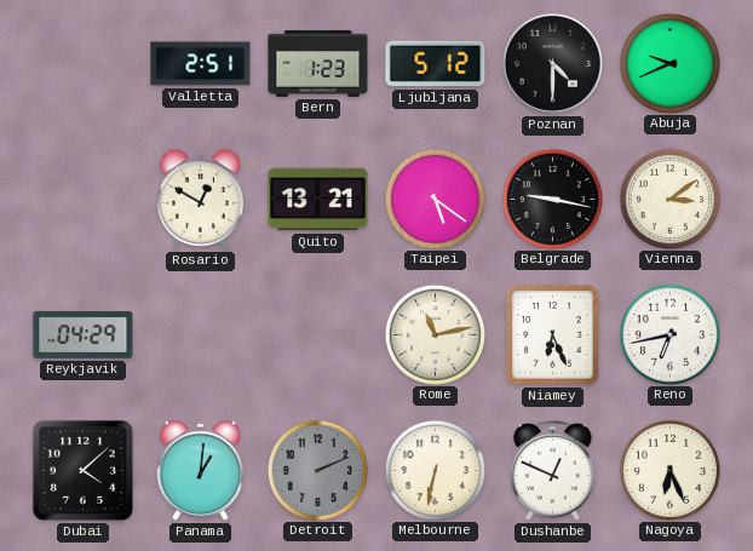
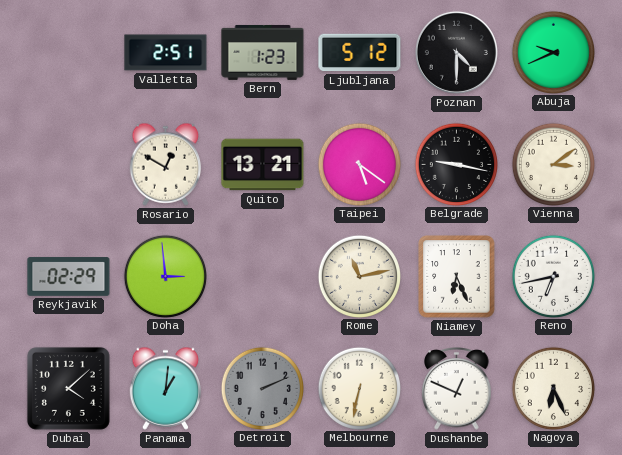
Reykjavik: 04:29 -> 02:29
Doha: none -> 2:59
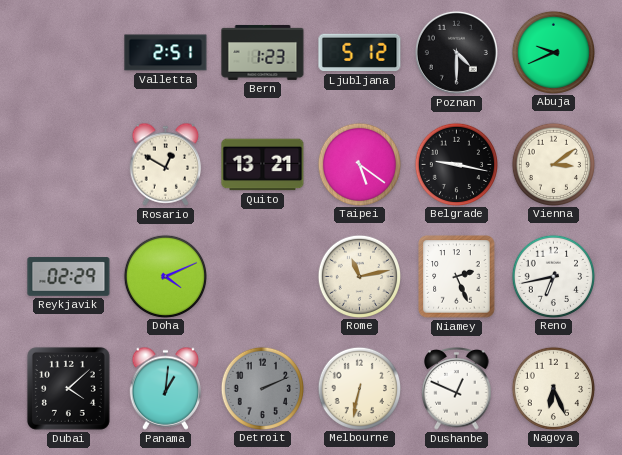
Doha: 2:59 -> 4:11
Niamey: 6:26 -> 2:26
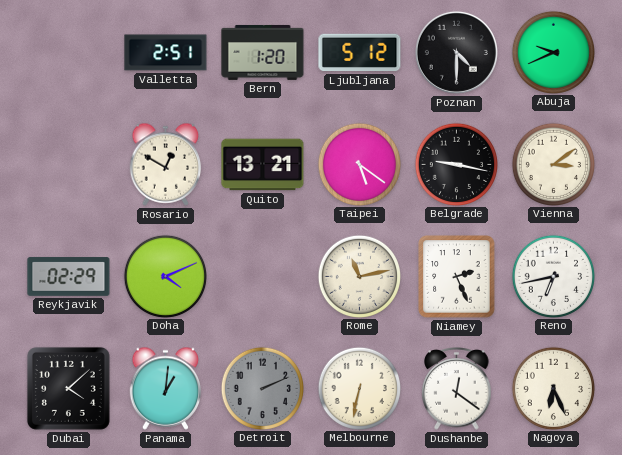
Bern: 1:23 -> 1:20
Dushanbe: 12:49 -> 12:21
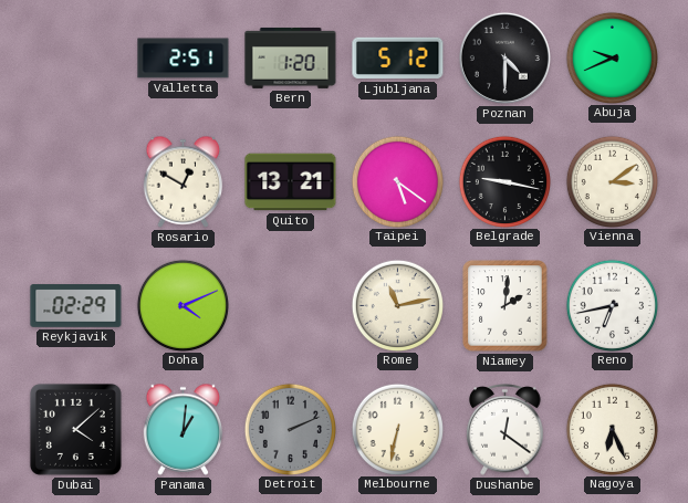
Niamey: 2:26 -> 2:01
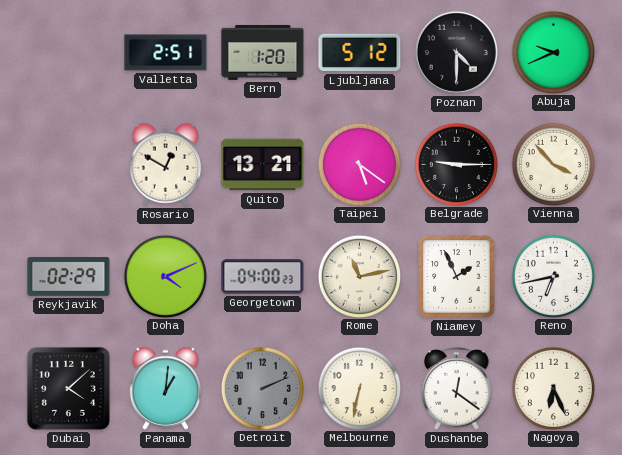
Belgrade: 9:17 -> 9:15
Vienna: 3:09 -> 3:53
Georgetown: none -> 04:00
Niamey: 2:01 -> 1:56
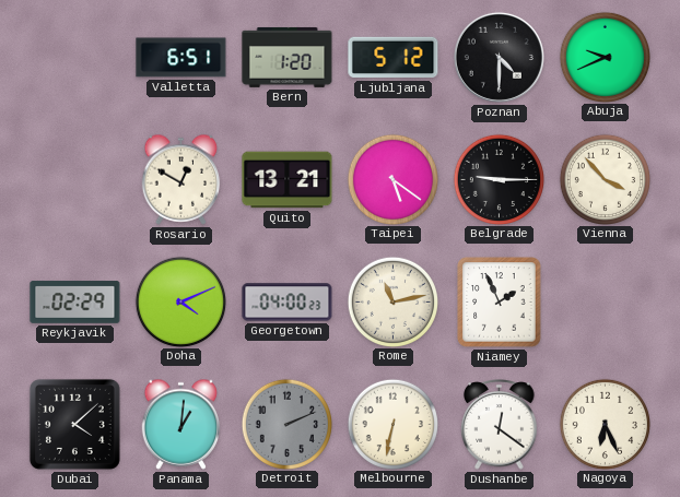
Valletta: 2:51 -> 6:51
Reno: 6:43 -> none
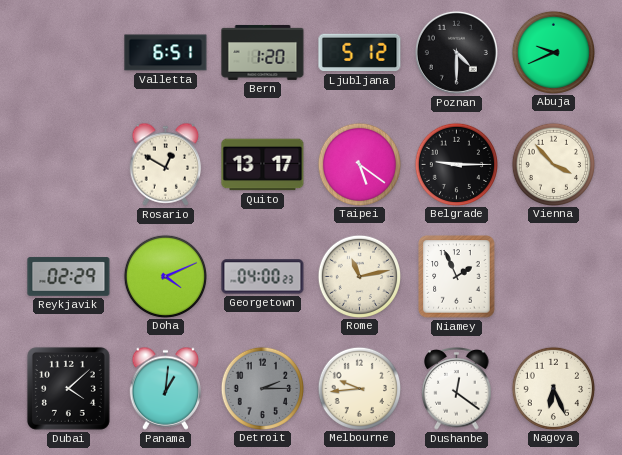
Quito: 13:21 -> 13:17
Detroit: 2:11 -> 2:15
Melbourne: 6:32 -> 9:44
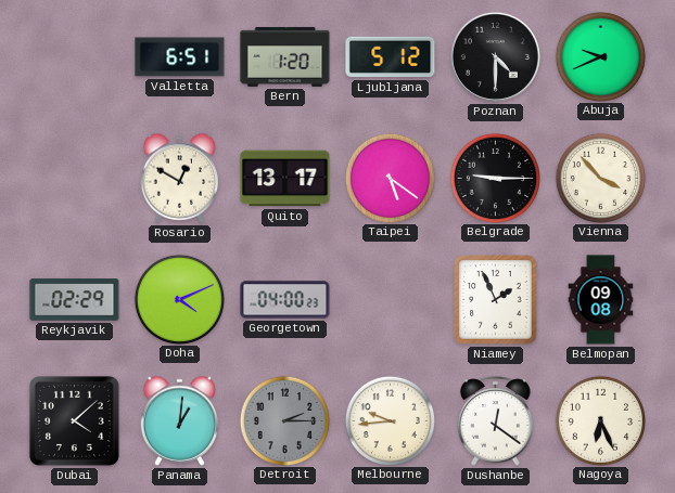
Rome: 11:13 -> none
Belmopan: none -> 09:08
